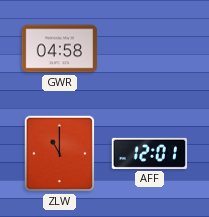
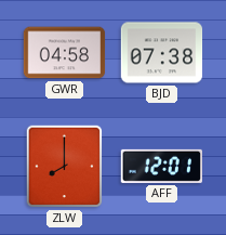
BJD: none -> 07:38
ZLW: 11:00 -> 8:00
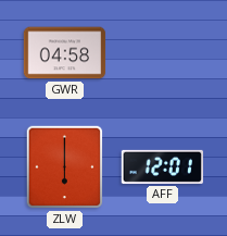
BJD: 07:38 -> none
ZLW: 8:00 -> 6:00
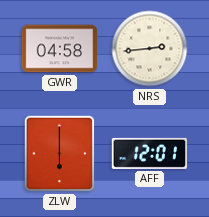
NRS: none -> 2:44
